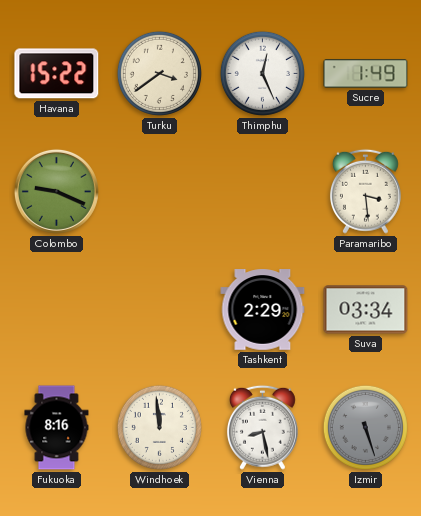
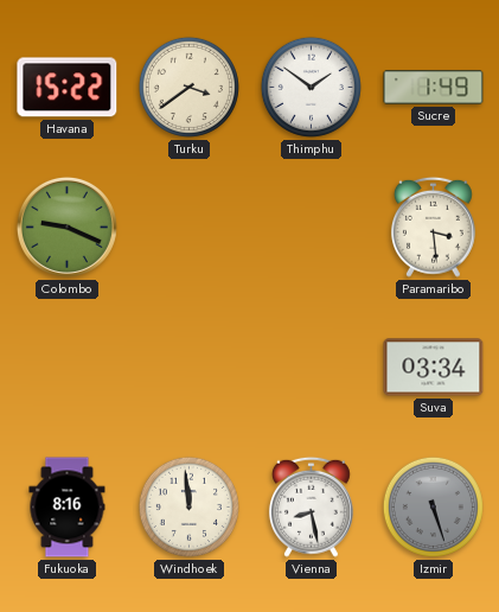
Thimphu: 12:26 -> 1:51
Tashkent: 2:29 -> none
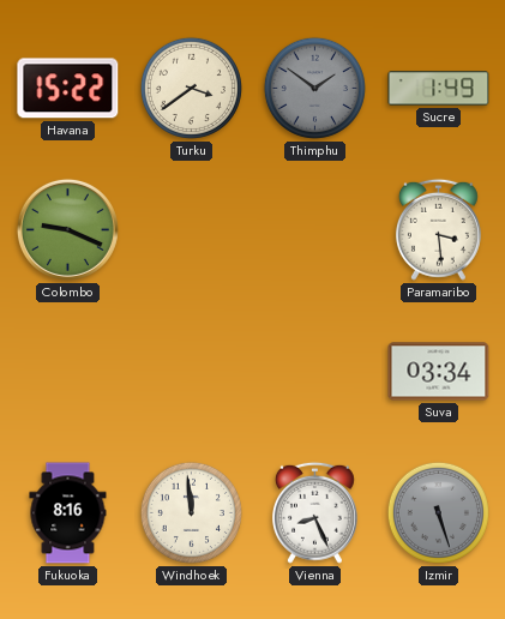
Thimphu dial: white -> grey
Vienna: 8:28 -> 8:26
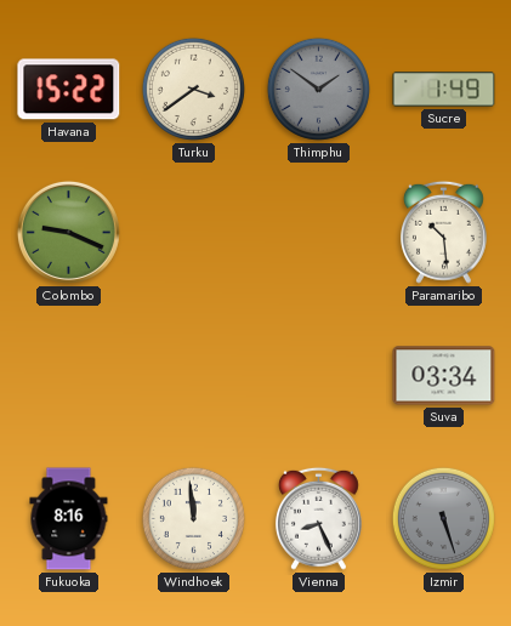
Paramaribo: 3:29 -> 10:29
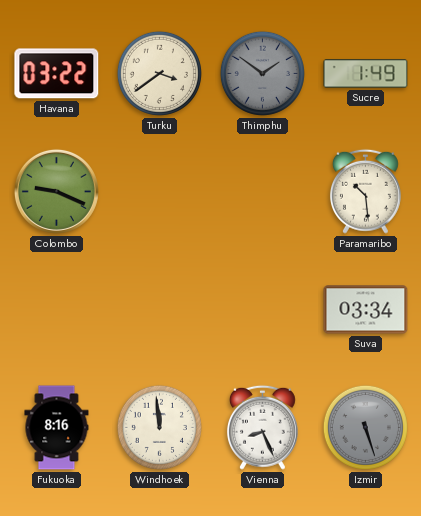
Havana: 15:22 -> 03:22
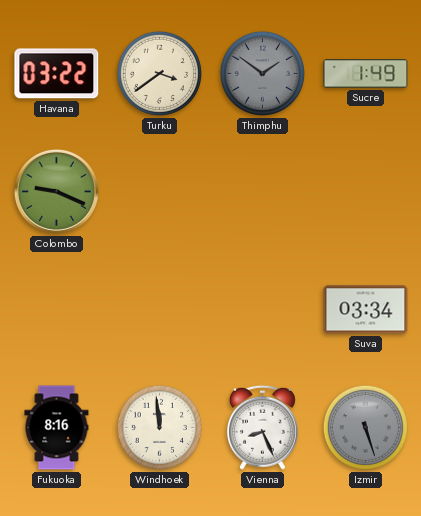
Paramaribo: 10:29 -> none
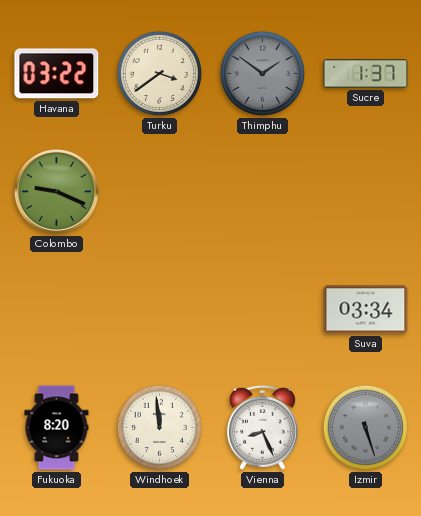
Sucre: 1:49 -> 1:37
Fukuoka: 8:16 -> 8:20
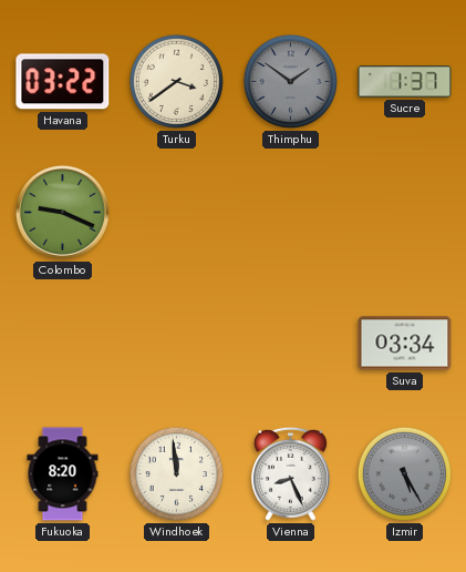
Izmir: 5:27 -> 5:25
